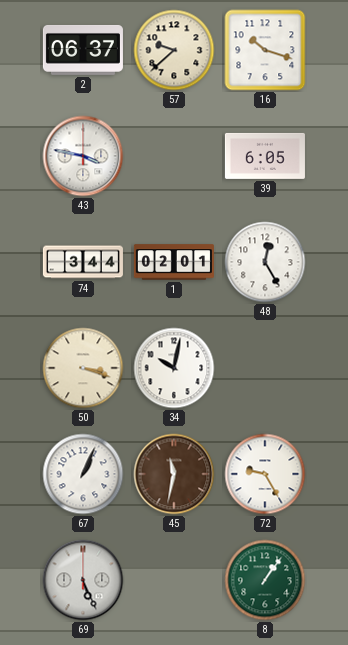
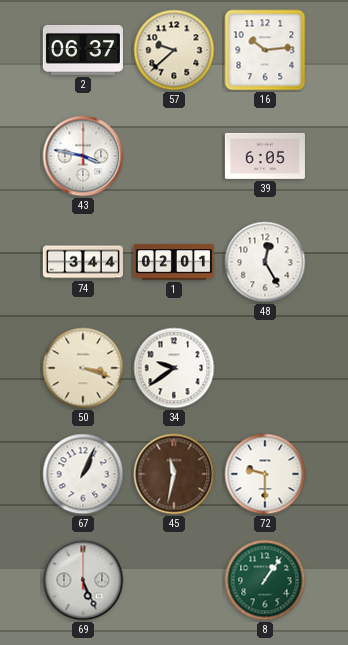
16: 10:18 -> 10:14
34: 10:02 -> 9:39
72: 9:25 -> 9:30
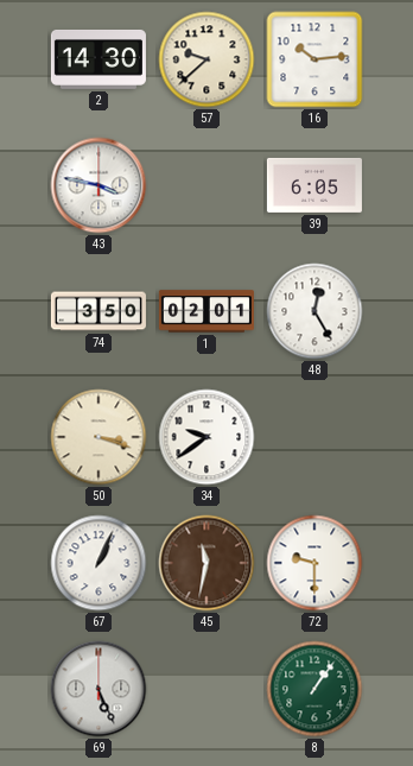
2: 06:37 -> 14:30
74: 3:44 -> 3:50
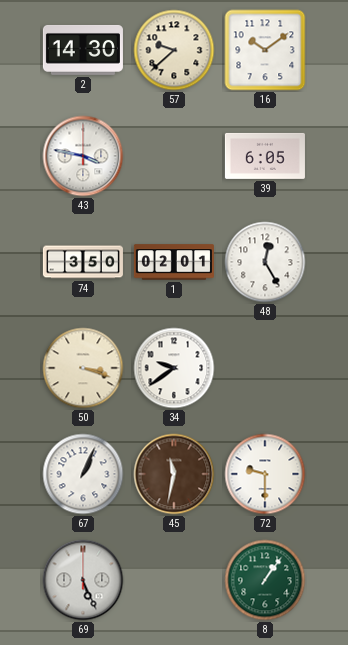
16: 10:14 -> 10:09
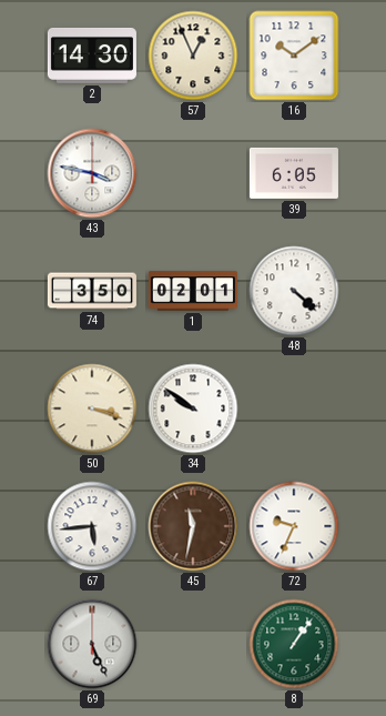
57: 9:38 -> 12:56
48: 12:25 -> 4:22
34: 9:39 -> 9:51
67: 1:04 -> 5:44
72: 9:30 -> 9:34
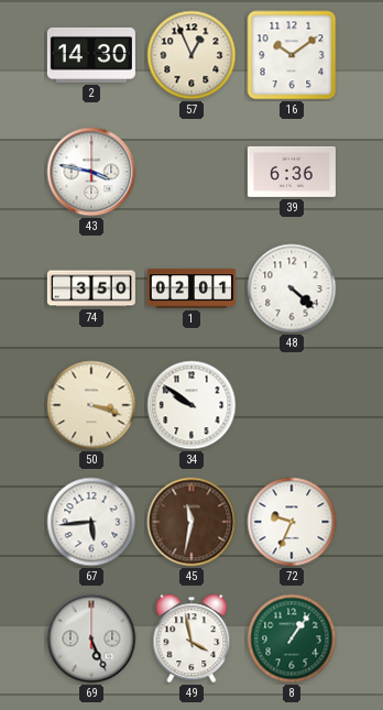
39: 6:05 -> 6:36
49: none -> 3:58
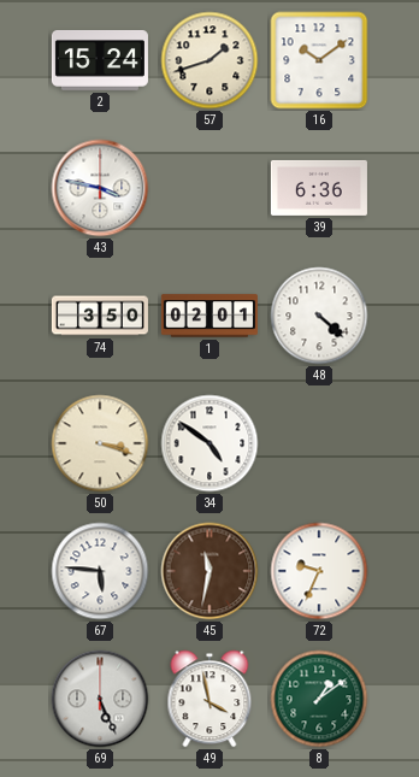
2: 14:30 -> 15:24
57: 12:56 -> 1:42
34: 9:51 -> 4:51
67: 5:44 -> 5:46
8: 1:06 -> 1:09
